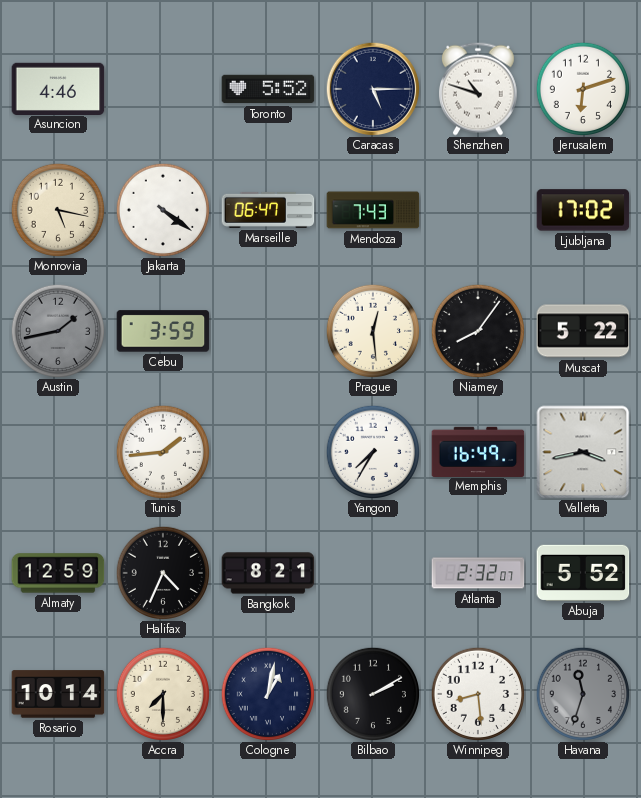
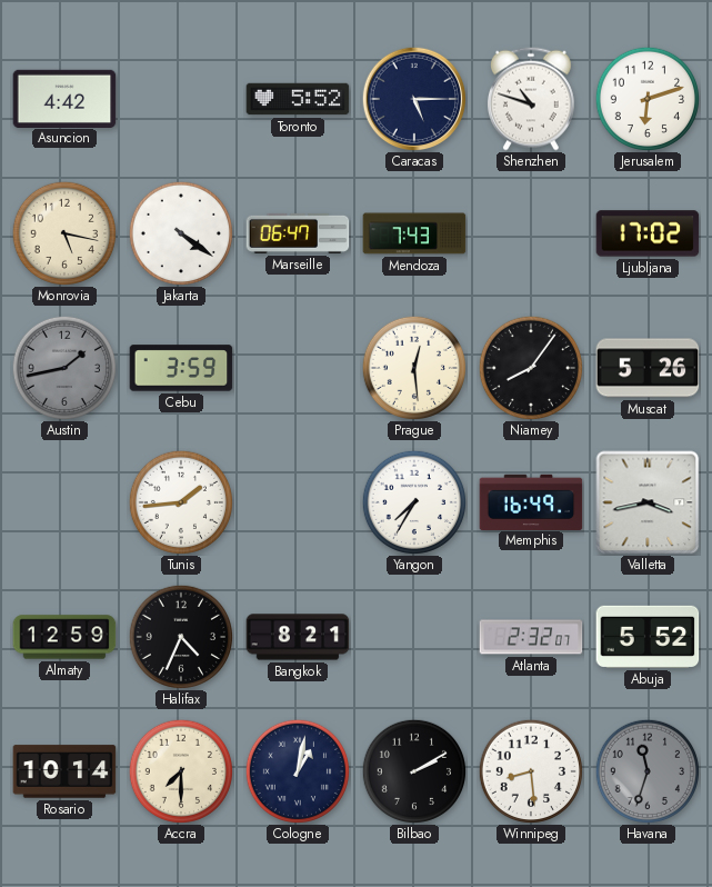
Asuncion: 4:46 -> 4:42
Muscat: 5:22 -> 5:26
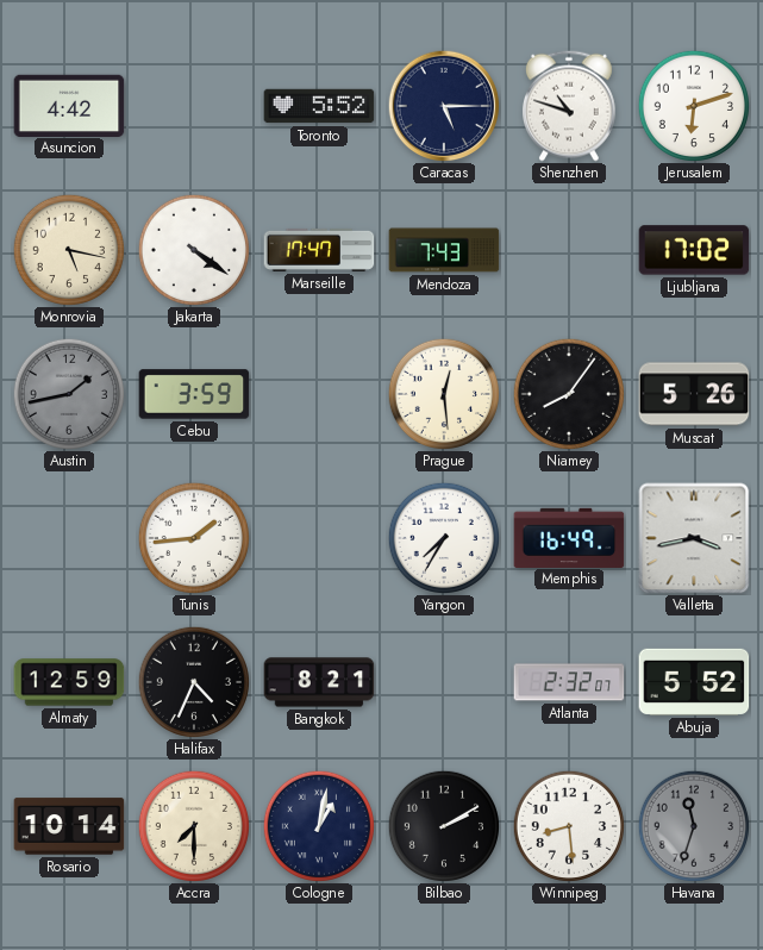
Marseille: 06:47 -> 17:47
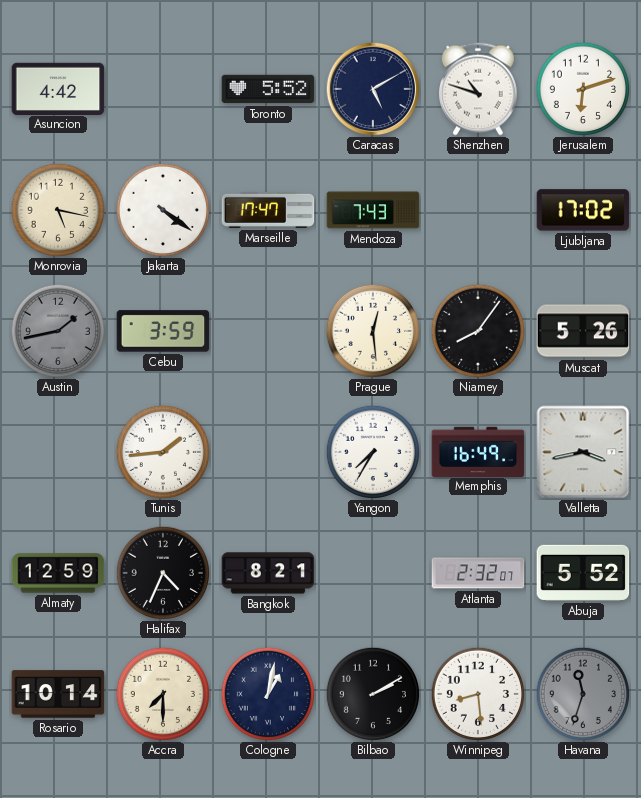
Caracas: 5:15 -> 5:10
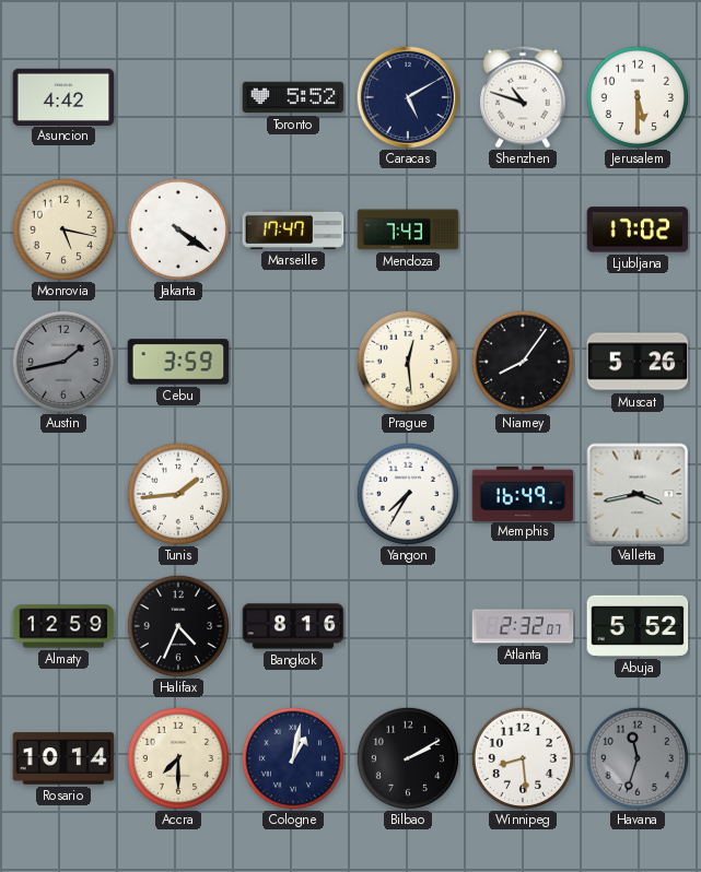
Jerusalem: 6:12 -> 5:30
Bangkok: 8:21 -> 8:16
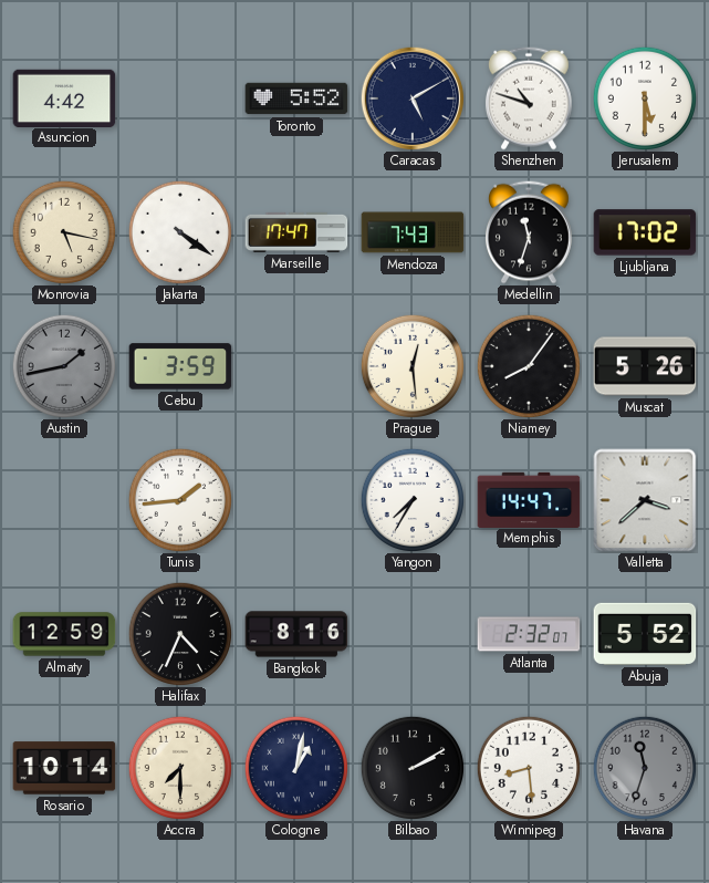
Medellin: none -> 11:33
Memphis: 16:49 -> 14:47
Valletta: 3:43 -> 3:38
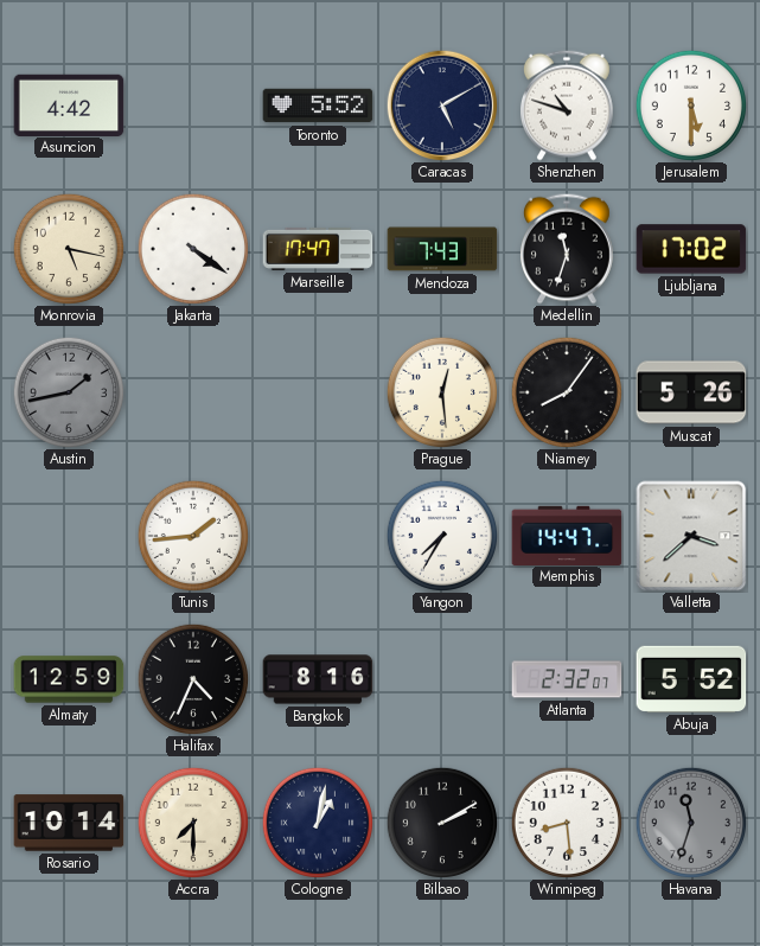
Cebu: 3:59 -> none
